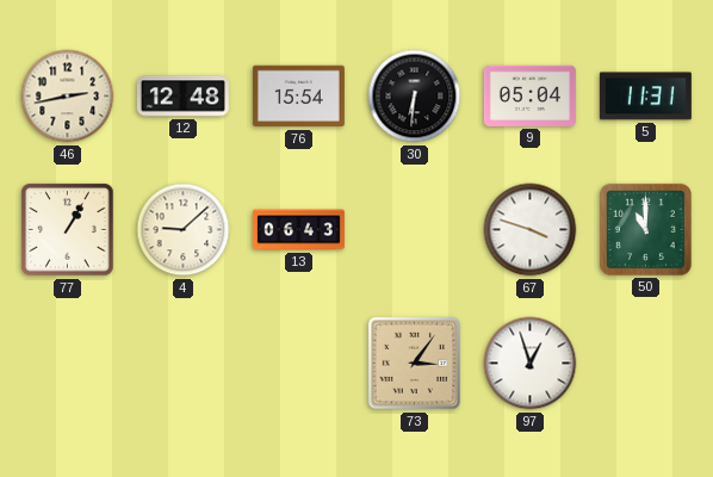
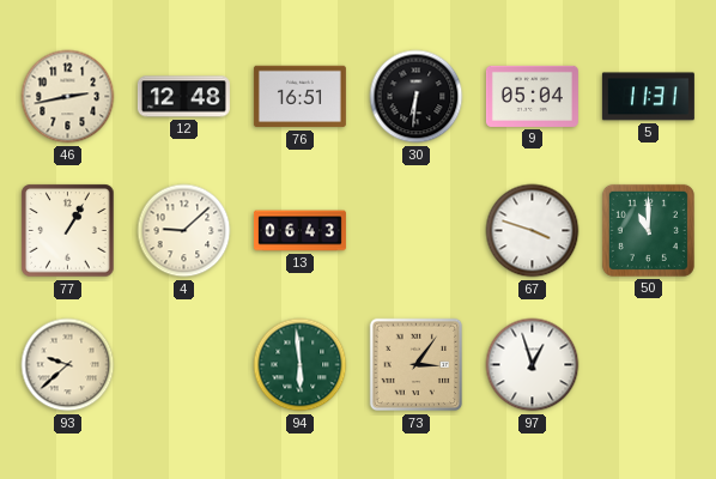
76: 15:54 -> 16:51
93: none -> 9:38
94: none -> 5:59
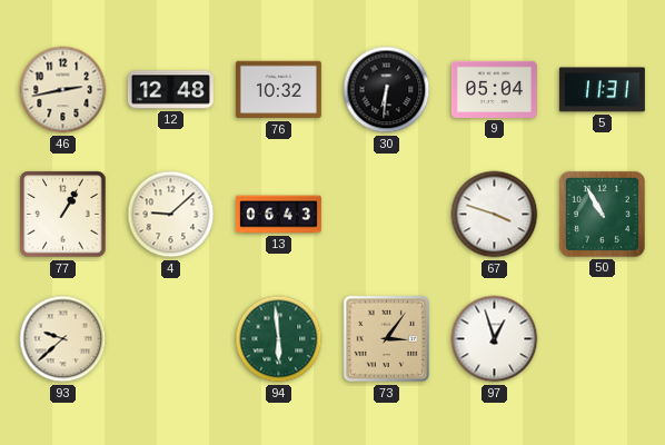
76: 16:51 -> 10:32
50: 11:00 -> 10:55
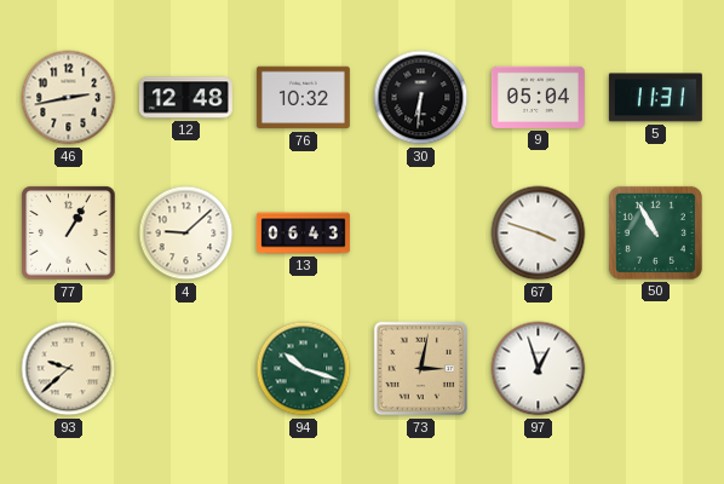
94: 5:59 -> 10:18
73: 3:06 -> 3:02
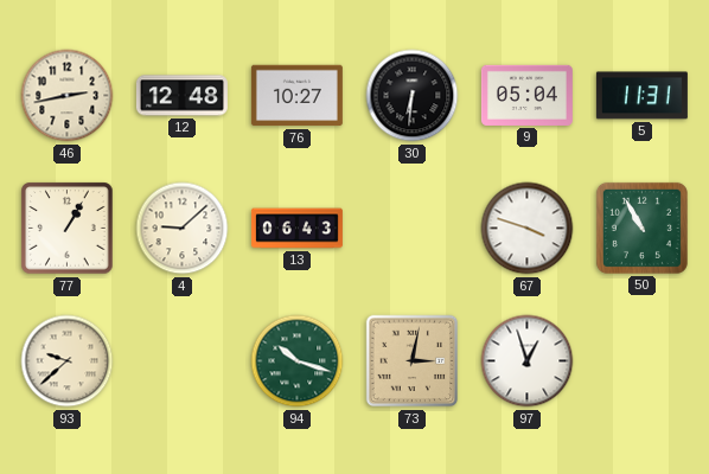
76: 10:32 -> 10:27
